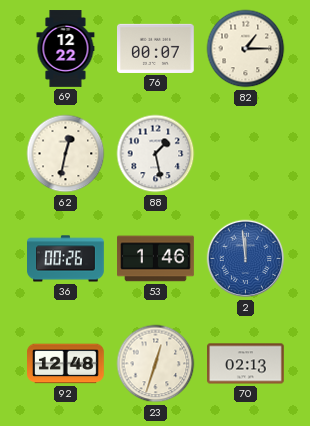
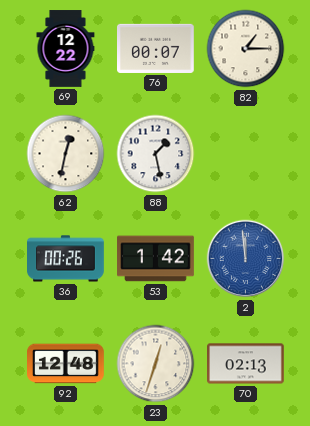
53: 1:46 -> 1:42
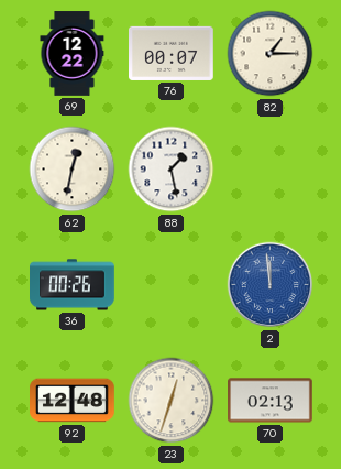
53: 1:42 -> none
